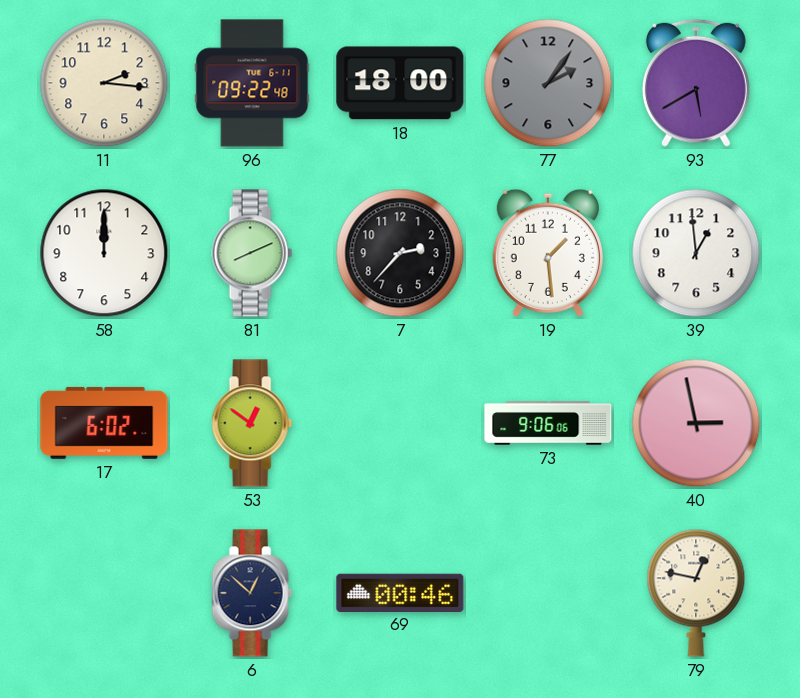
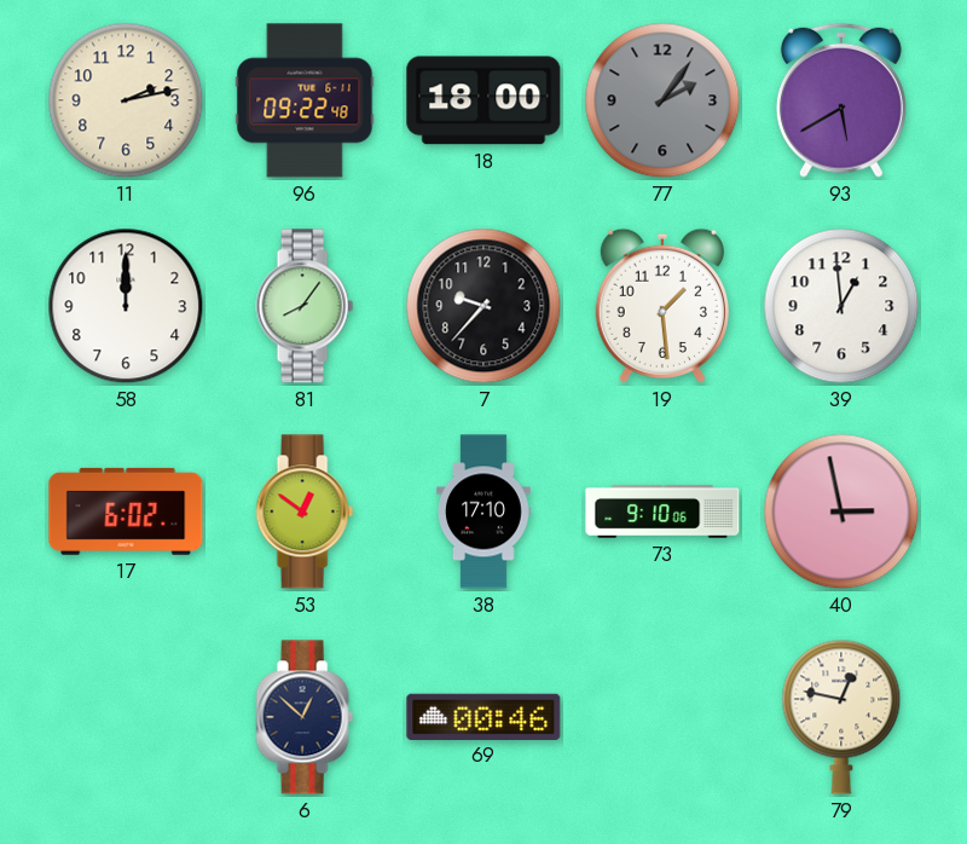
11: 2:16 -> 2:13
81: 8:11 -> 8:06
7: 2:37 -> 9:37
38: none -> 17:10
73: 9:06 -> 9:10
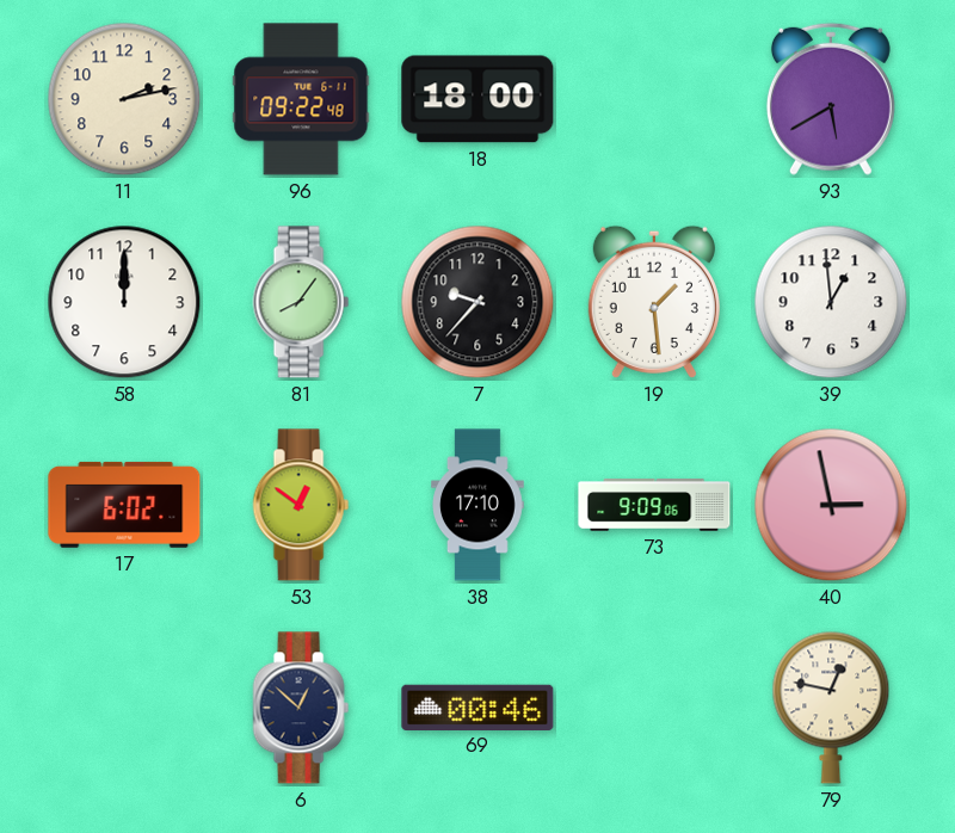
77: 2:06 -> none
73: 9:10 -> 9:09
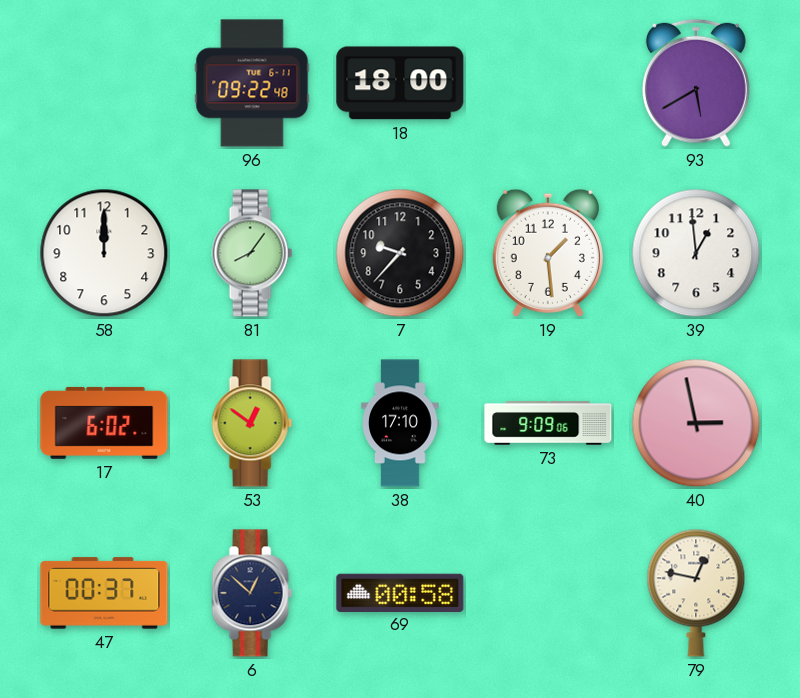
11: 2:13 -> none
47: none -> 00:37
69: 00:46 -> 00:58
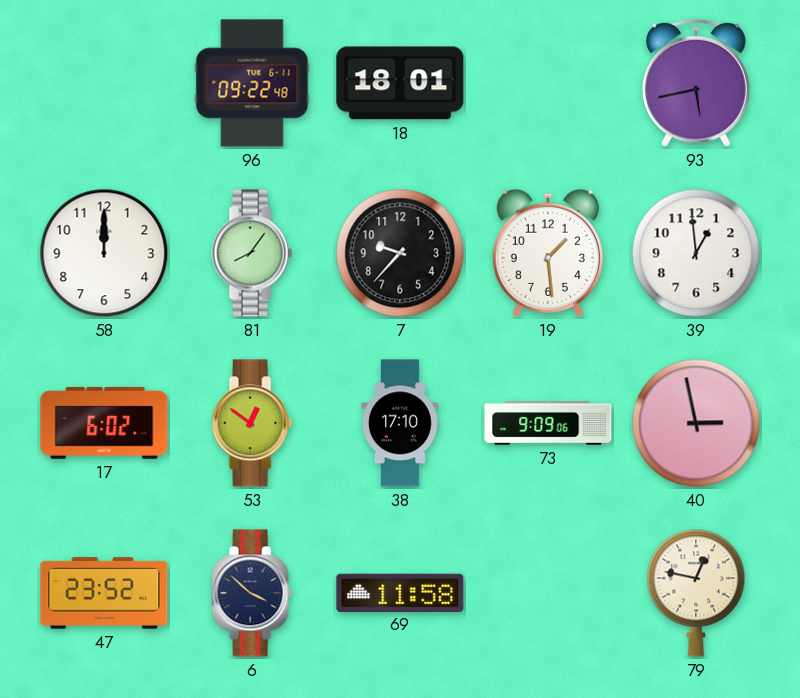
18: 18:00 -> 18:01
93: 5:40 -> 5:43
47: 00:37 -> 23:52
6: 12:52 -> 3:52
69: 00:58 -> 11:58
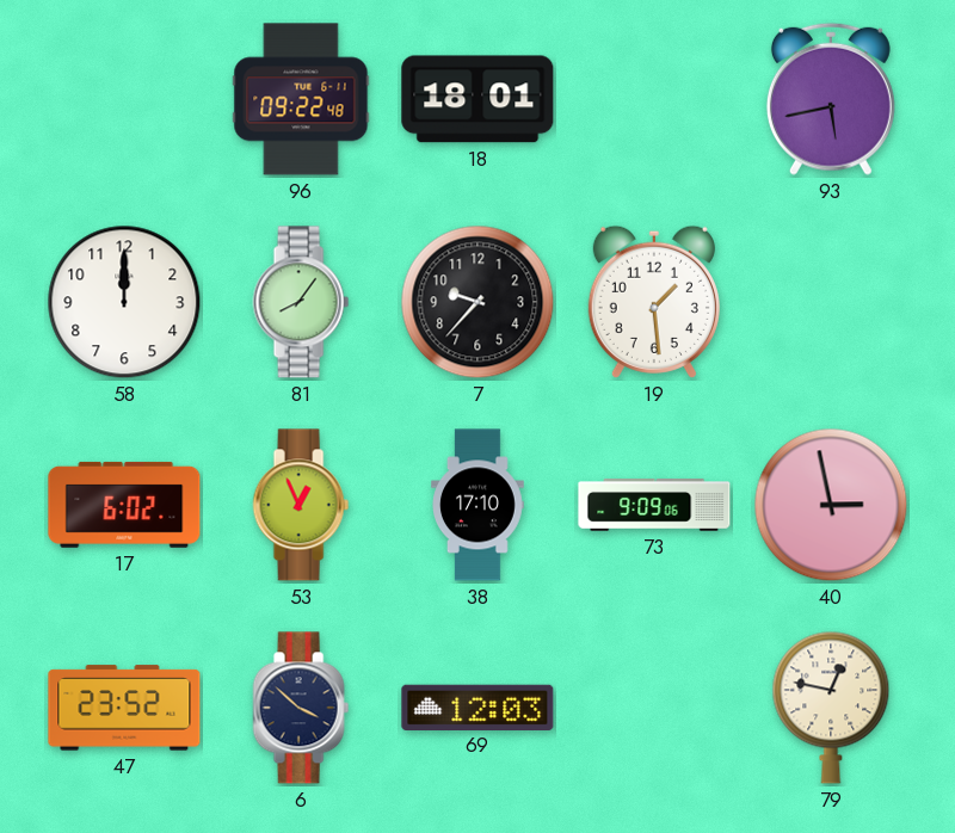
39: 12:59 -> none
53: 12:51 -> 12:56
69: 11:58 -> 12:03
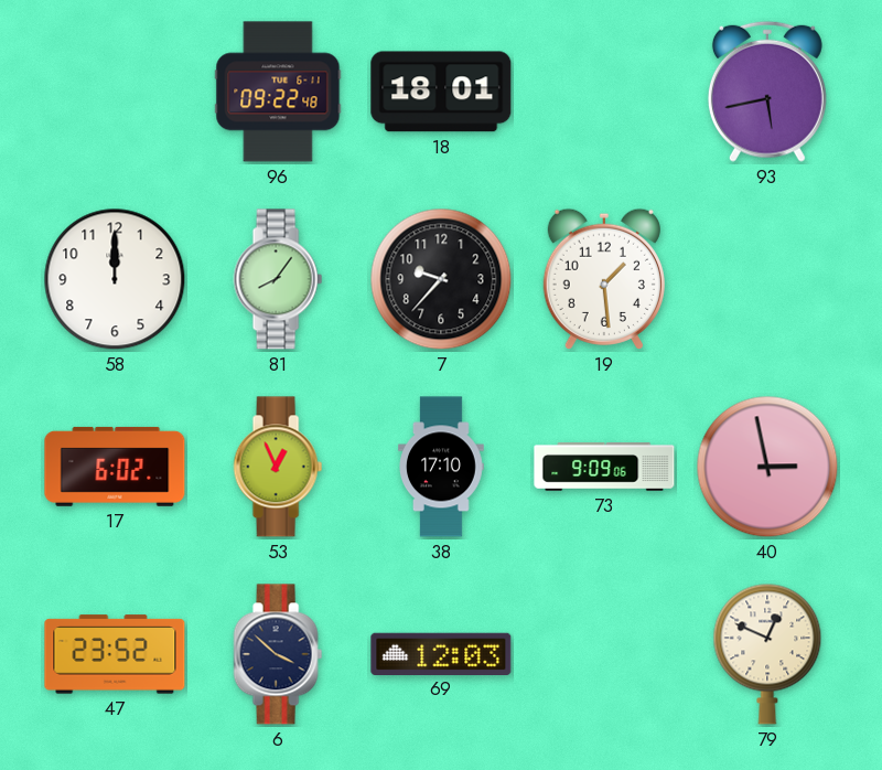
79: 12:47 -> 12:49
